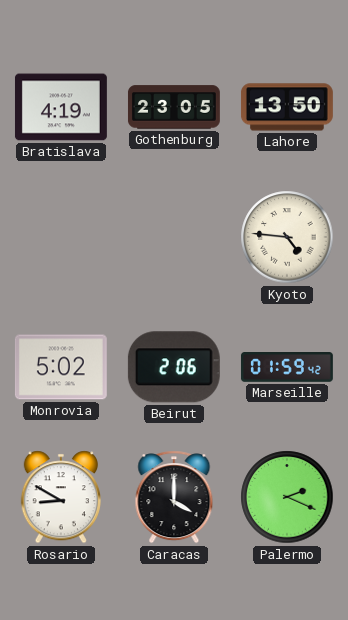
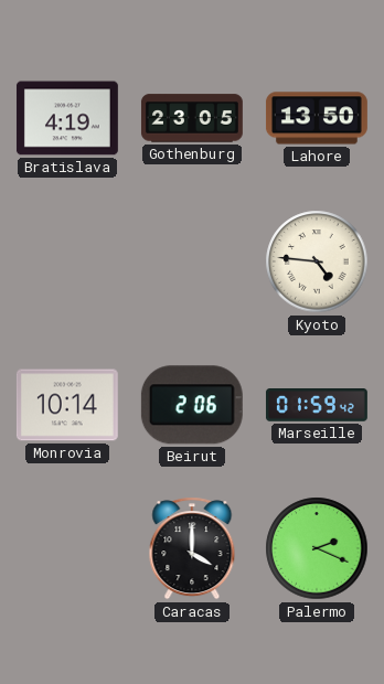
Monrovia: 5:02 -> 10:14
Rosario: 8:50 -> none
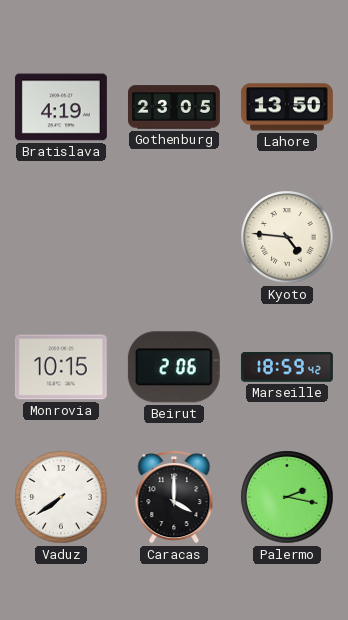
Monrovia: 10:14 -> 10:15
Marseille: 01:59 -> 18:59
Vaduz: none -> 7:39
Palermo: 2:19 -> 2:17
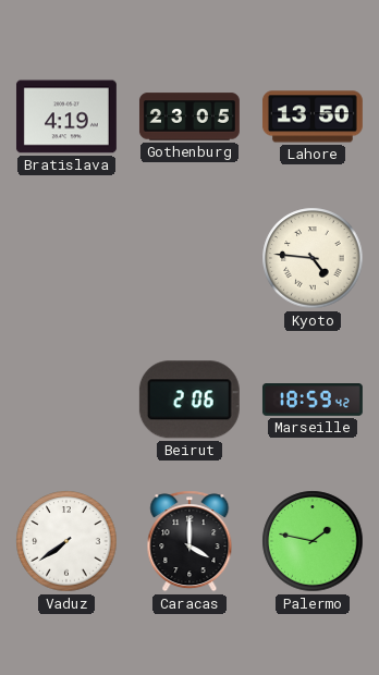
Monrovia: 10:15 -> none
Palermo: 2:17 -> 1:47
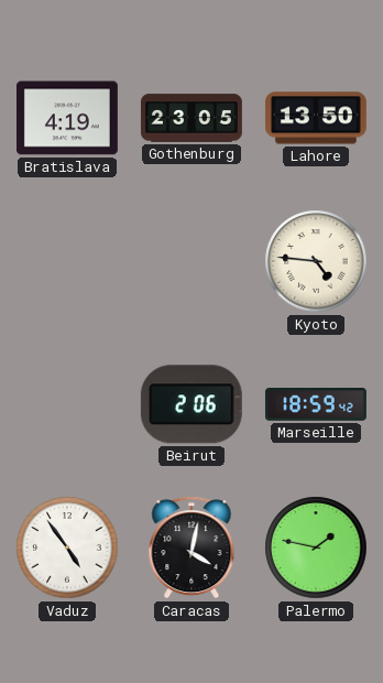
Vaduz: 7:39 -> 4:54
Caracas: 4:00 -> 4:02
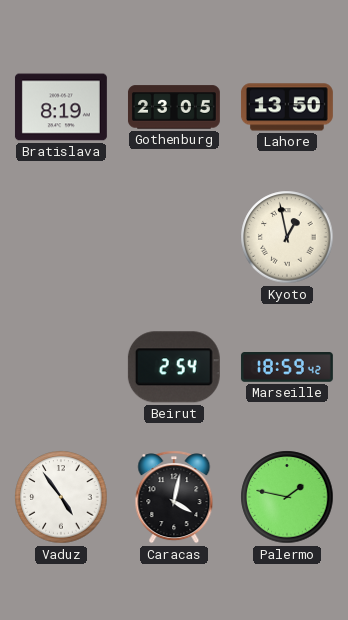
Bratislava: 4:19 -> 8:19
Kyoto: 4:46 -> 12:58
Beirut: 2:06 -> 2:54
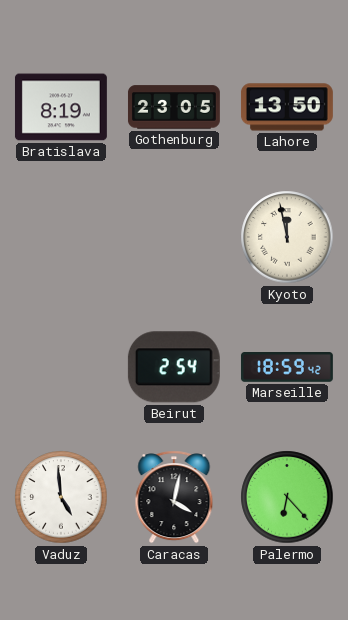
Kyoto: 12:58 -> 11:58
Vaduz: 4:54 -> 4:59
Palermo: 1:47 -> 6:23
